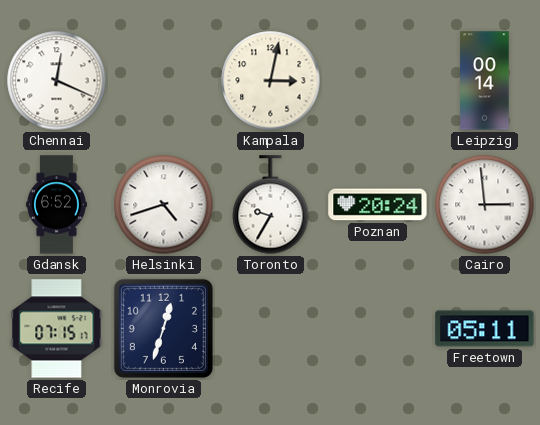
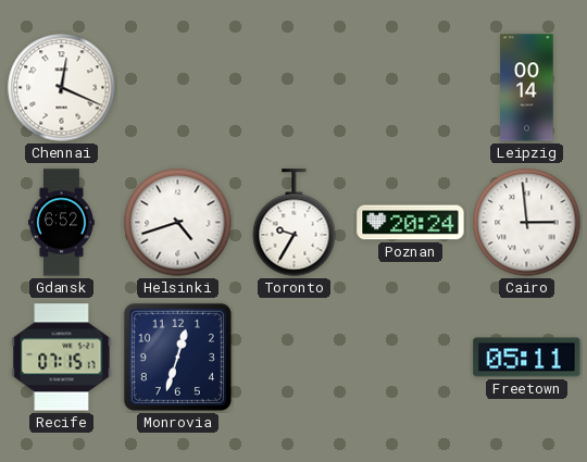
Kampala: 3:02 -> none
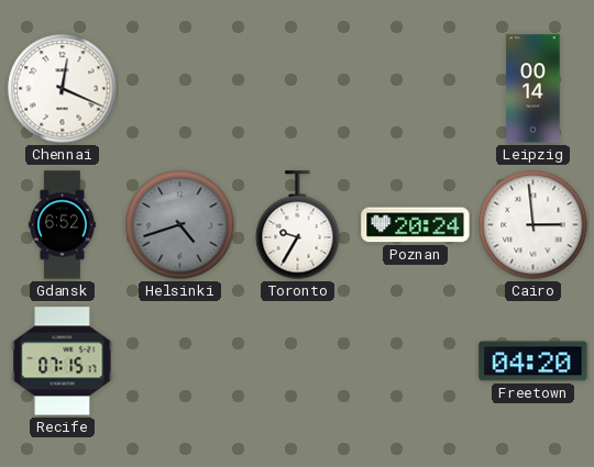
Helsinki dial: white -> grey
Monrovia: 12:33 -> none
Freetown: 05:11 -> 04:20
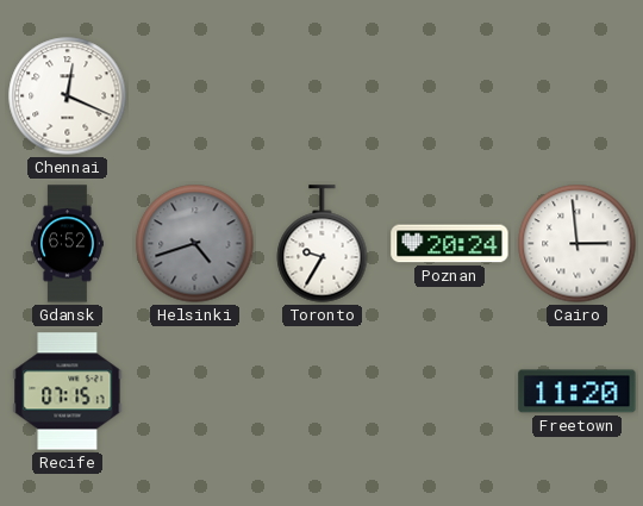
Leipzig: 00:14 -> none
Freetown: 04:20 -> 11:20
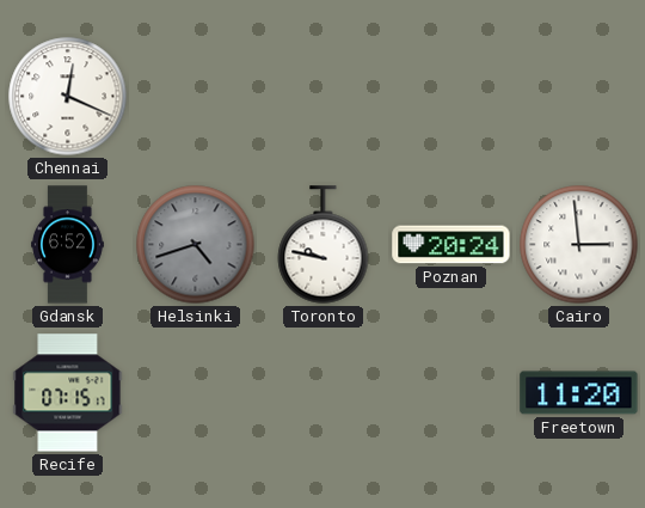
Toronto: 9:35 -> 9:47
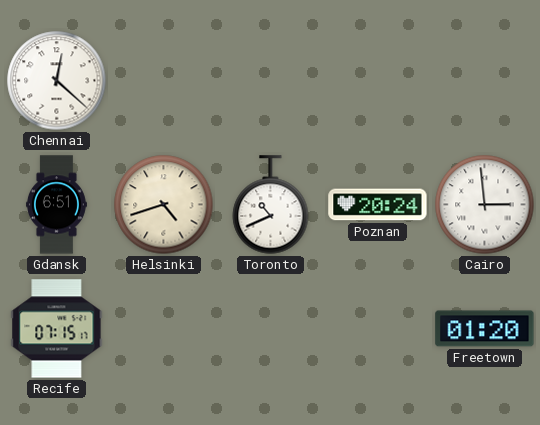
Chennai: 12:19 -> 12:22
Gdansk: 6:52 -> 6:51
Helsinki dial: grey -> cream
Toronto: 9:47 -> 10:41
Freetown: 11:20 -> 01:20
